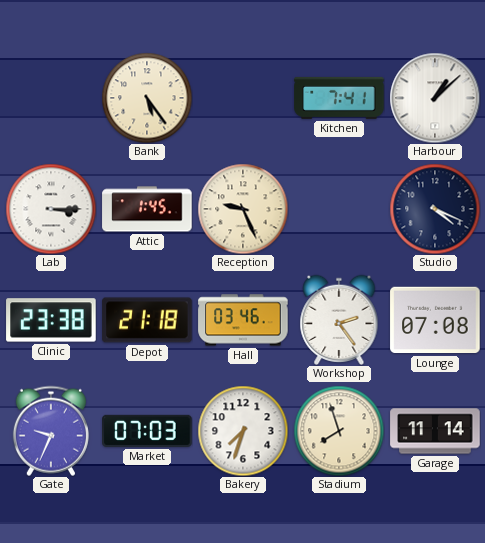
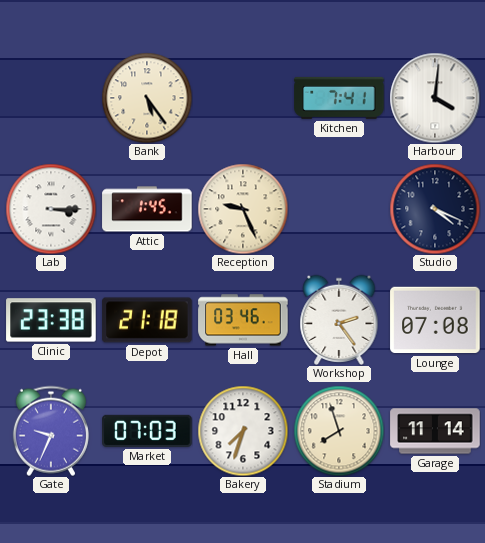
Harbour: 1:08 -> 4:01
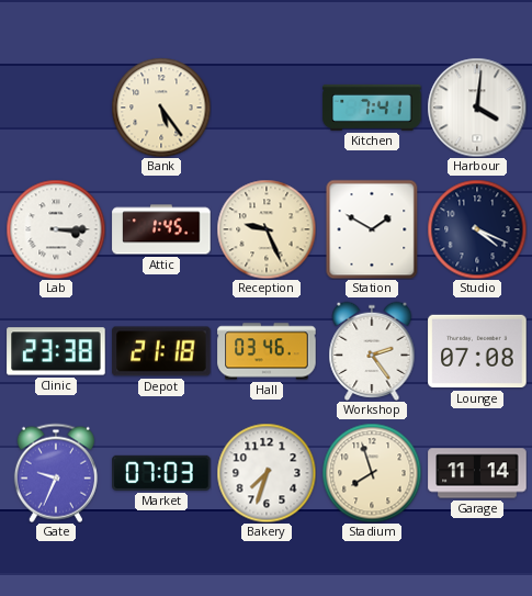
Station: none -> 1:50
